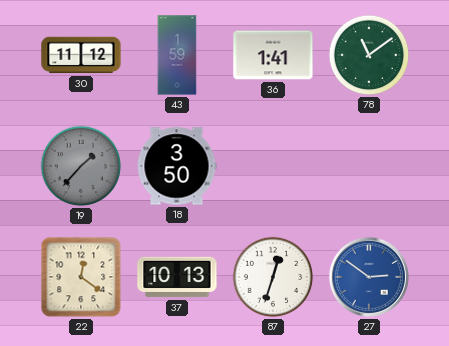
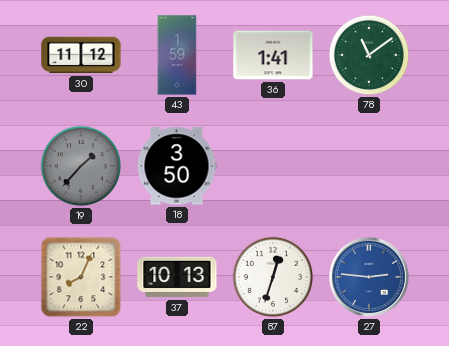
22: 12:21 -> 8:04
27: 2:51 -> 2:46
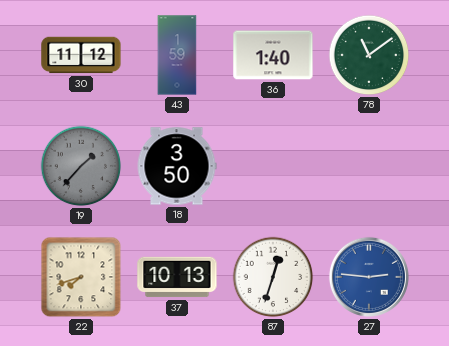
36: 1:41 -> 1:40
22: 8:04 -> 7:42
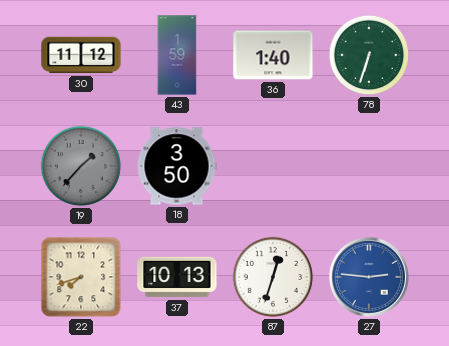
78: 11:09 -> 6:33
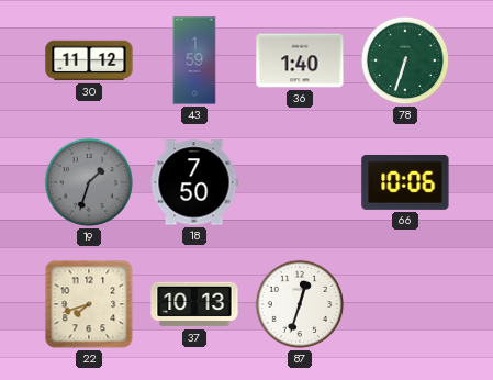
19: 1:37 -> 1:33
18: 3:50 -> 7:50
66: none -> 10:06
27: 2:46 -> none
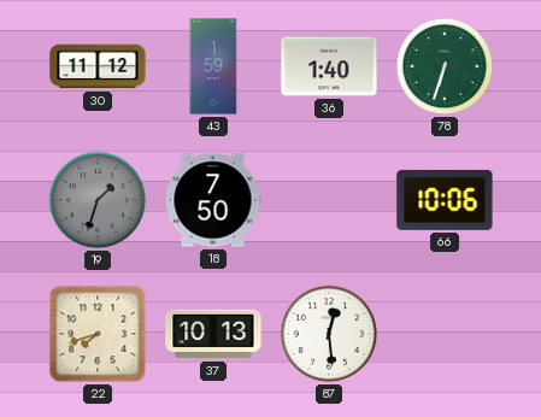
87: 12:33 -> 12:29
